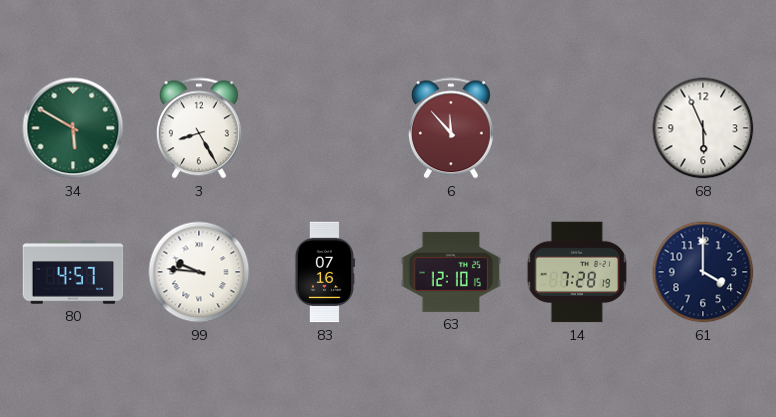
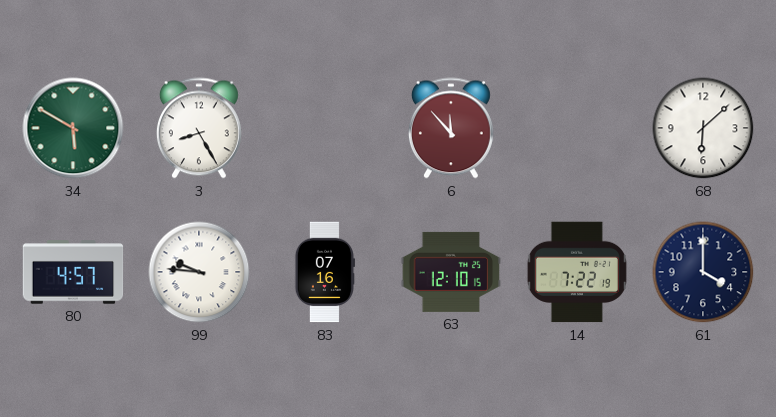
68: 5:56 -> 6:08
14: 7:28 -> 7:22
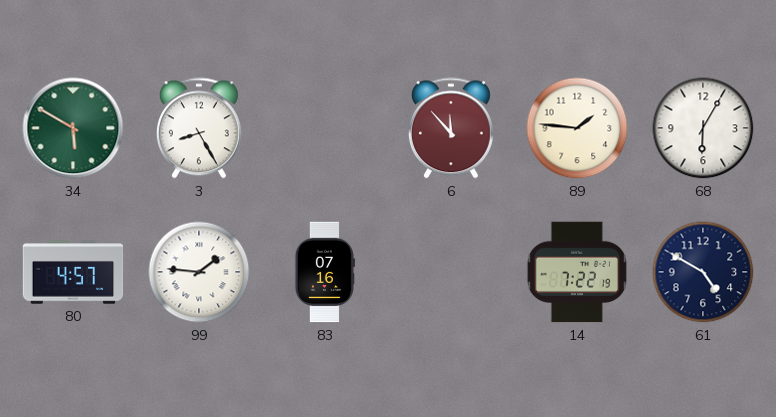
89: none -> 1:46
68: 6:08 -> 6:05
99: 9:46 -> 1:46
63: 12:10 -> none
61: 4:00 -> 4:50
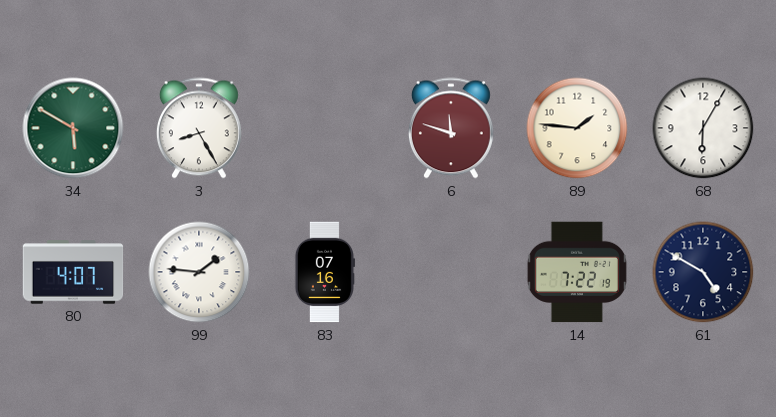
6: 11:53 -> 11:48
80: 4:57 -> 4:07
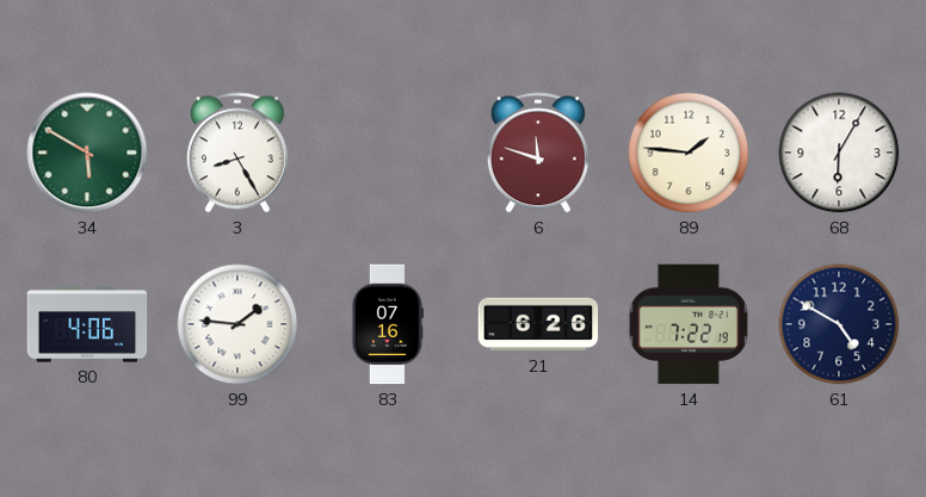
80: 4:07 -> 4:06
21: none -> 6:26
